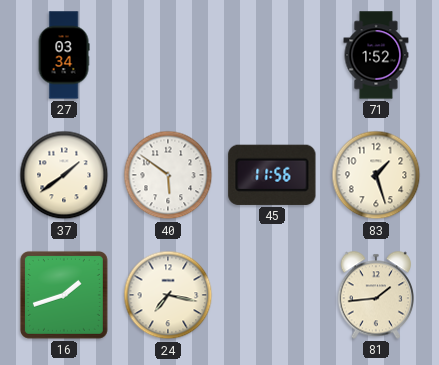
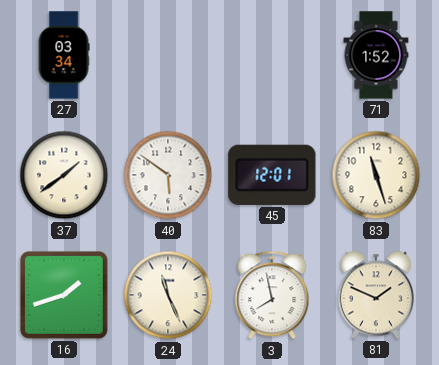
45: 11:56 -> 12:01
83: 1:27 -> 11:27
24: 7:17 -> 11:26
3: none -> 7:58
81: 1:44 -> 1:49
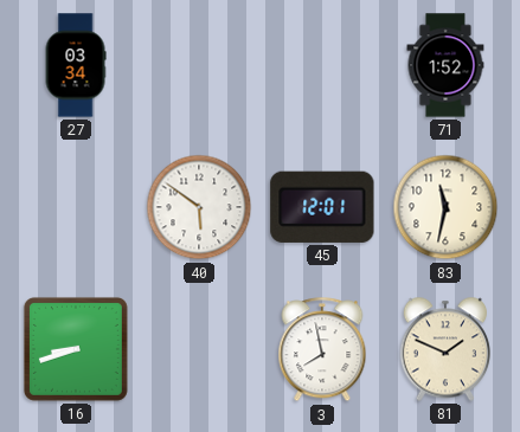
37: 1:39 -> none
83: 11:27 -> 11:32
16: 1:42 -> 8:42
24: 11:26 -> none
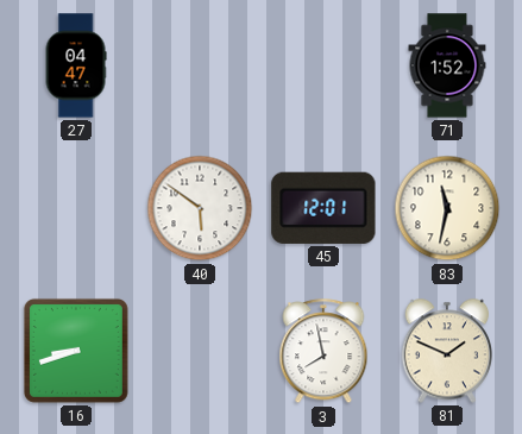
27: 03:34 -> 04:47
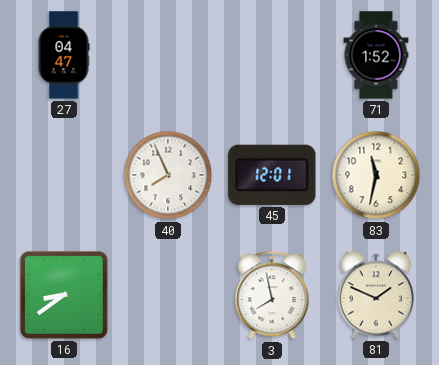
40: 5:51 -> 7:56
16: 8:42 -> 8:39
